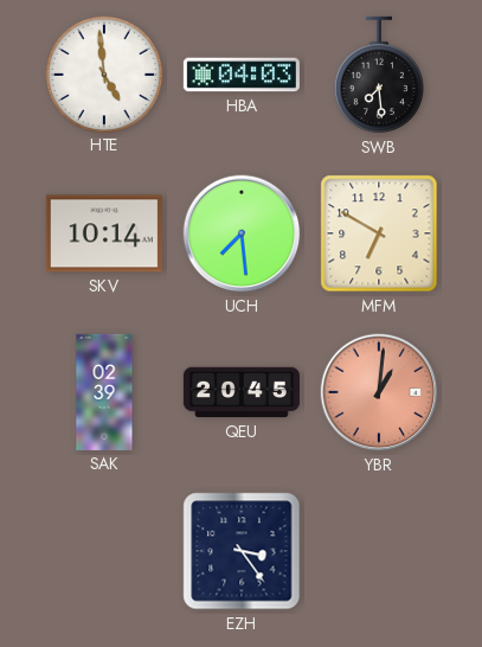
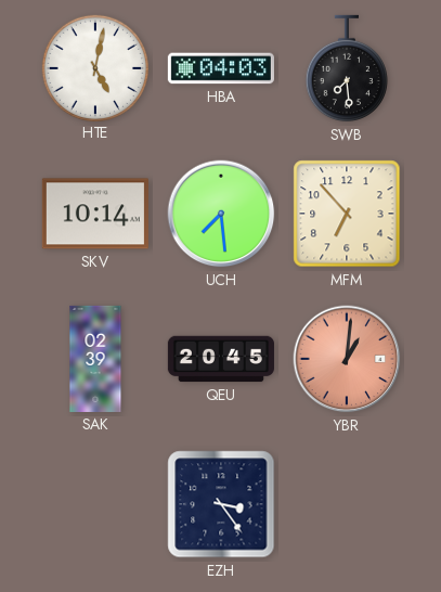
HTE: 4:59 -> 5:02
MFM: 6:50 -> 6:53
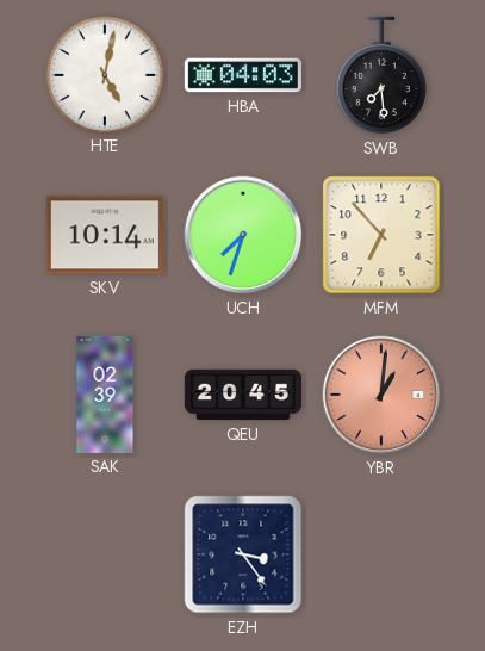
UCH: 7:29 -> 7:33
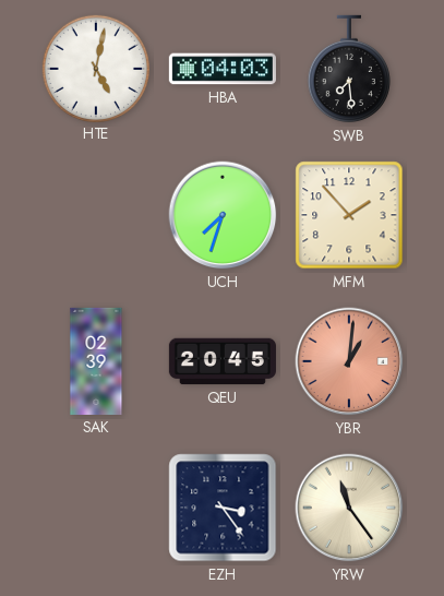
SKV: 10:14 -> none
MFM: 6:53 -> 1:53
YRW: none -> 11:24
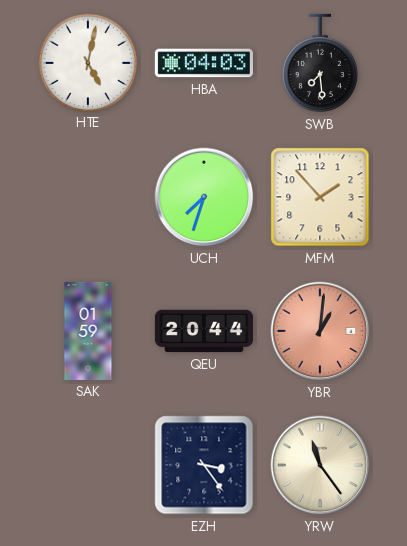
SAK: 02:39 -> 01:59
QEU: 20:45 -> 20:44
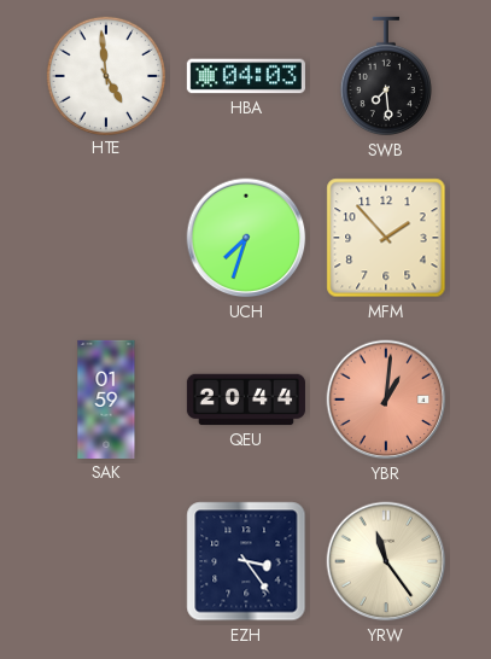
HTE: 5:02 -> 4:59
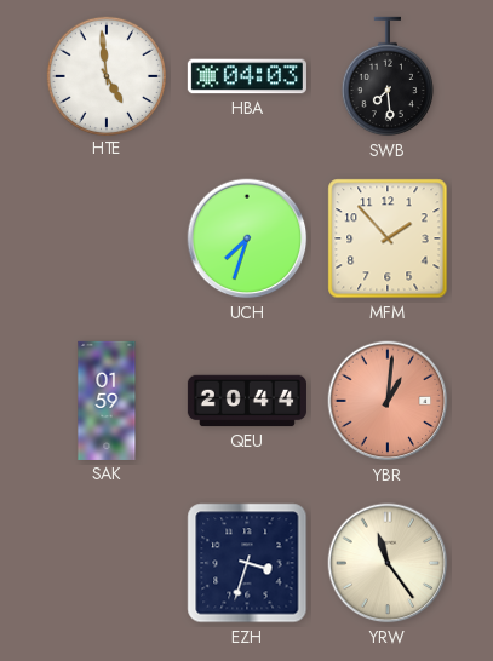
EZH: 3:24 -> 3:33
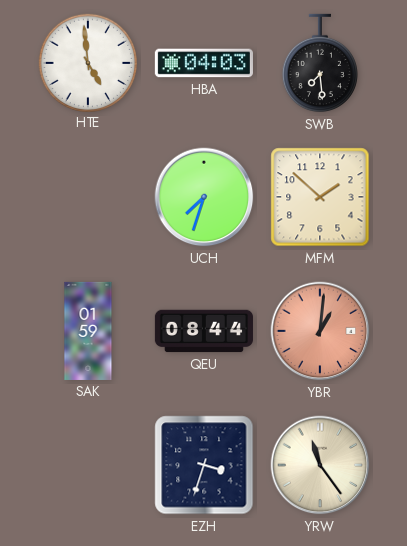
MFM: 1:53 -> 1:52
QEU: 20:44 -> 08:44
